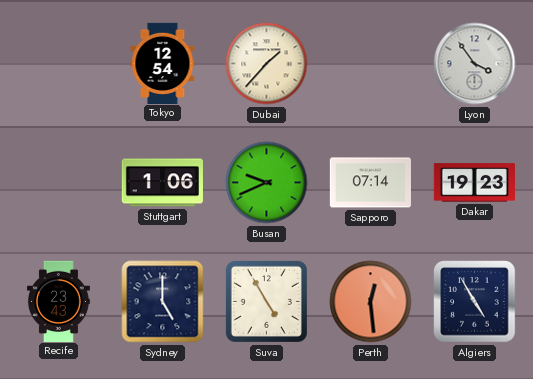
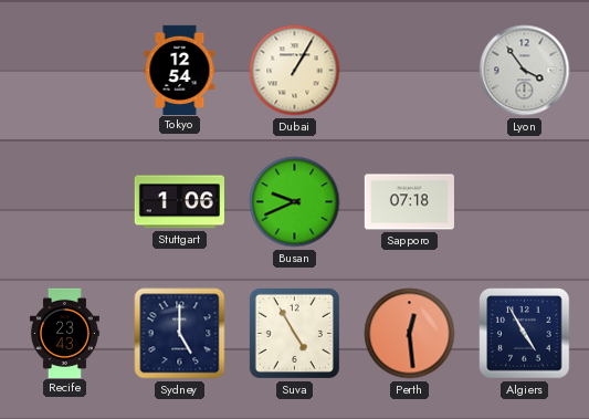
Dubai: 1:37 -> 1:05
Sapporo: 07:14 -> 07:18
Dakar: 19:23 -> none
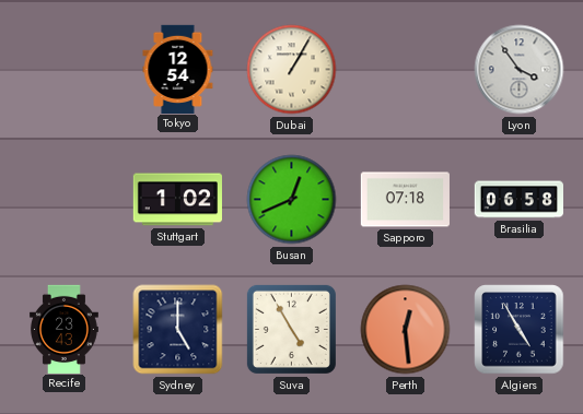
Stuttgart: 1:06 -> 1:02
Busan: 9:41 -> 12:41
Brasilia: none -> 06:58
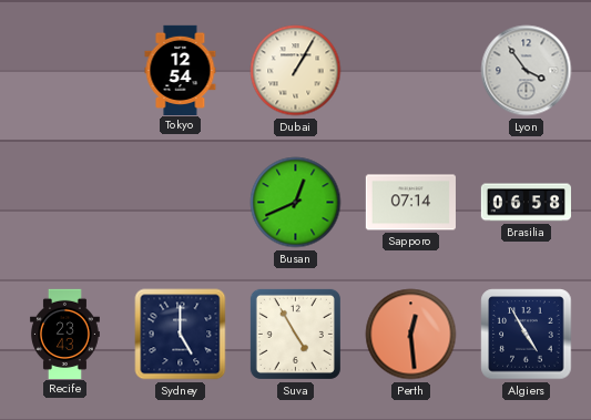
Stuttgart: 1:02 -> none
Sapporo: 07:18 -> 07:14
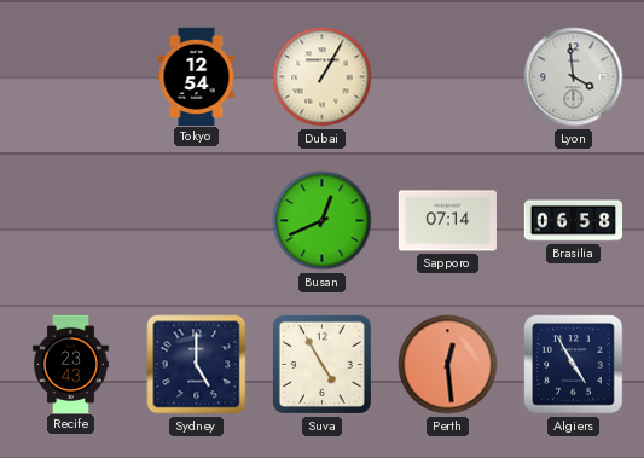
Lyon: 3:54 -> 3:59
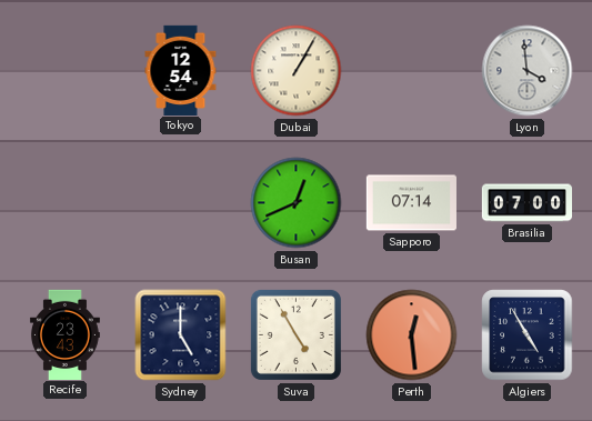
Brasilia: 06:58 -> 07:00
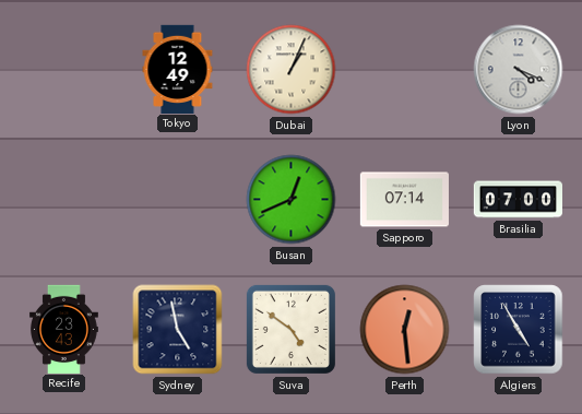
Tokyo: 12:54 -> 12:49
Dubai: 1:05 -> 1:04
Lyon: 3:59 -> 4:19
Sydney: 5:00 -> 4:58
Suva: 4:55 -> 4:51
